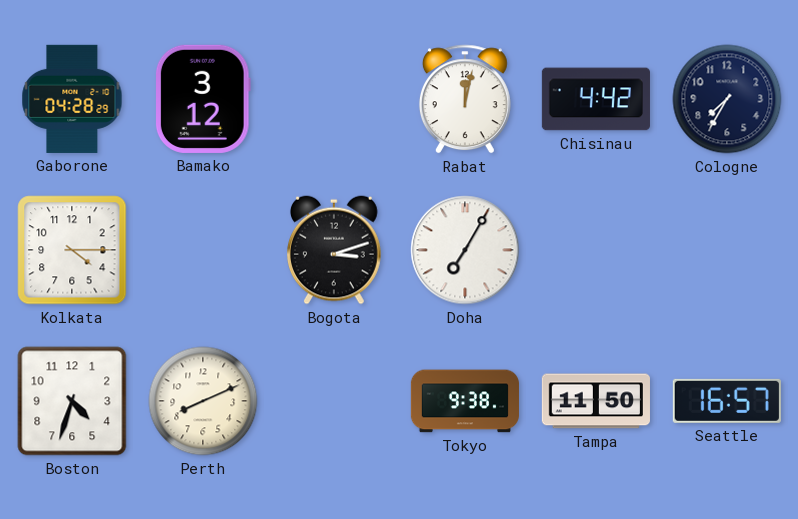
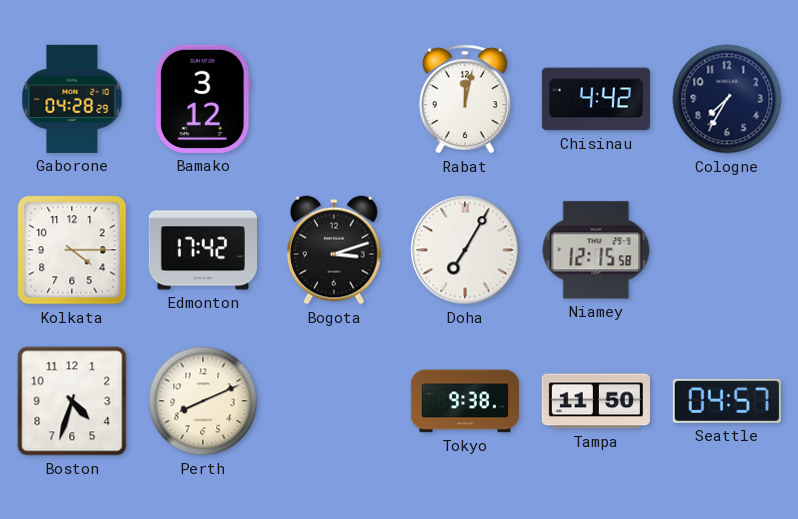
Edmonton: none -> 17:42
Niamey: none -> 12:15
Seattle: 16:57 -> 04:57
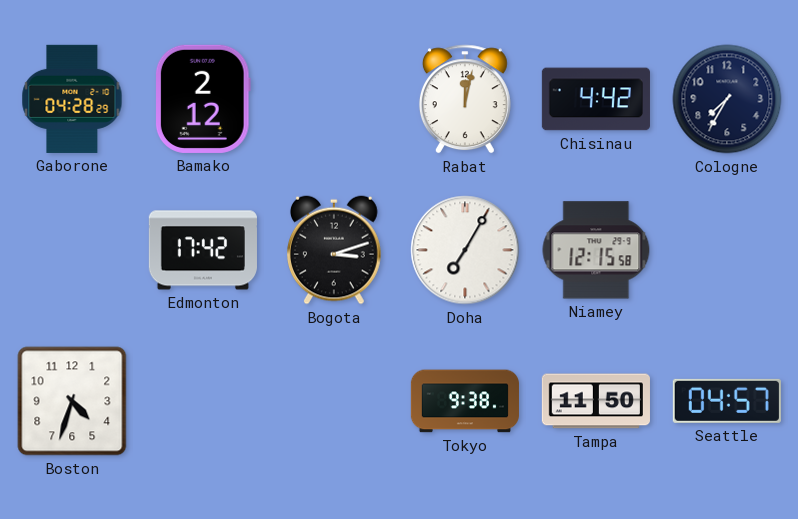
Bamako: 3:12 -> 2:12
Kolkata: 4:15 -> none
Perth: 8:11 -> none
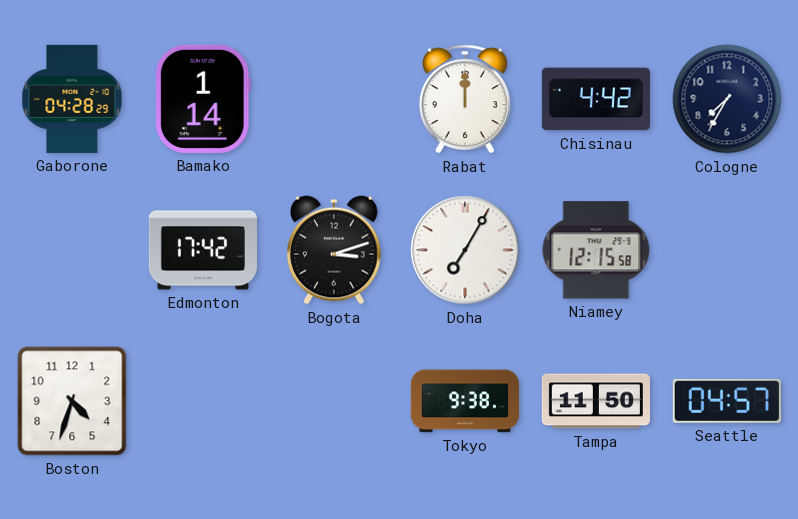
Bamako: 2:12 -> 1:14
Rabat: 12:02 -> 12:00
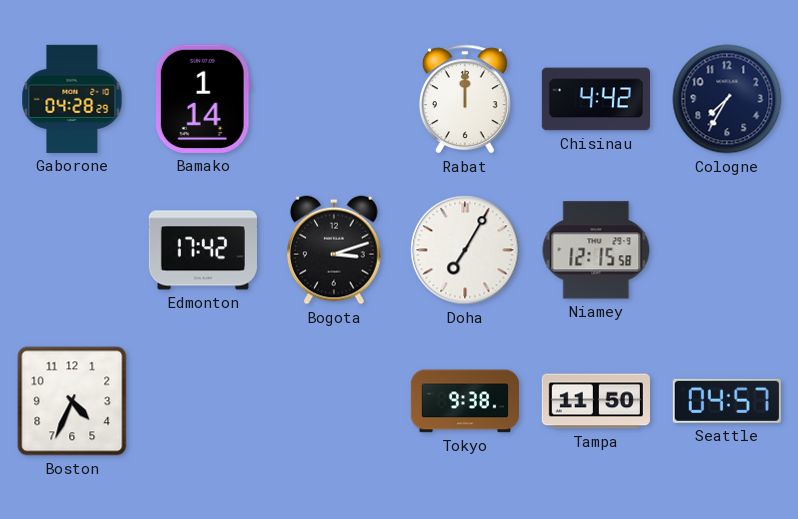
Boston: 4:33 -> 4:34
